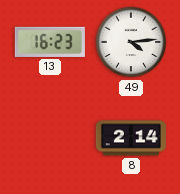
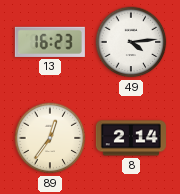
89: none -> 12:36
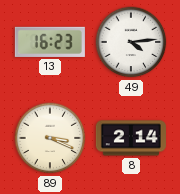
89: 12:36 -> 3:19
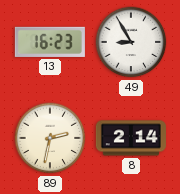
49: 4:14 -> 8:55
89: 3:19 -> 2:32
